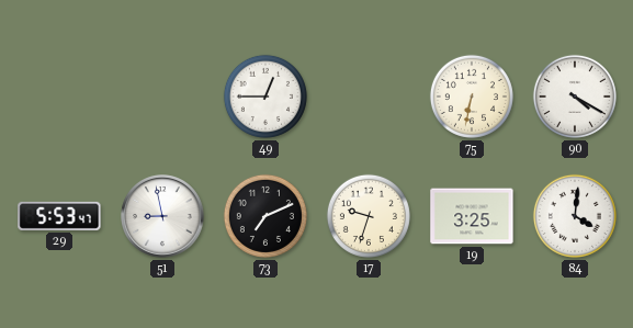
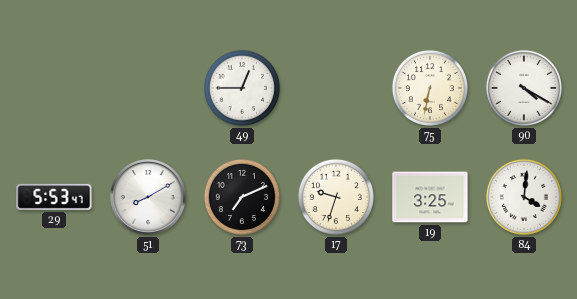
51: 8:58 -> 8:10
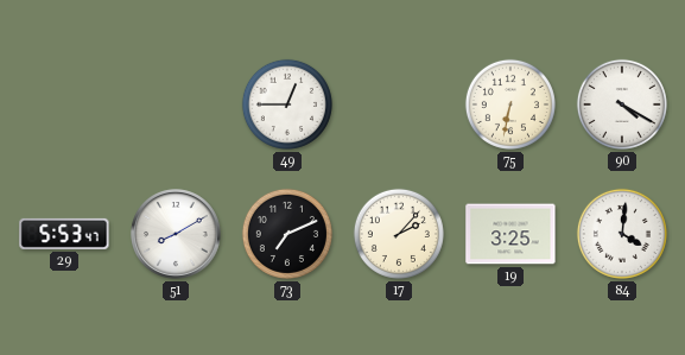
17: 9:33 -> 2:07
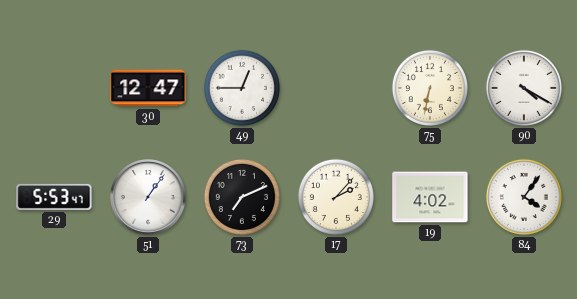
30: none -> 12:47
51: 8:10 -> 1:06
19: 3:25 -> 4:02
84: 4:01 -> 4:06
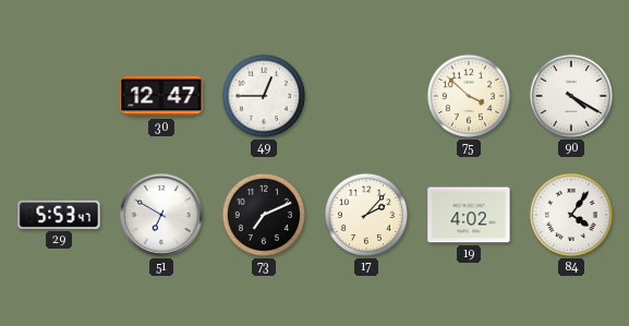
75: 6:32 -> 3:52
51: 1:06 -> 6:50
